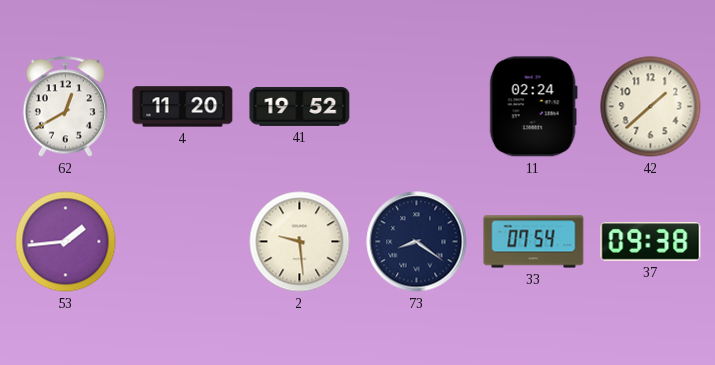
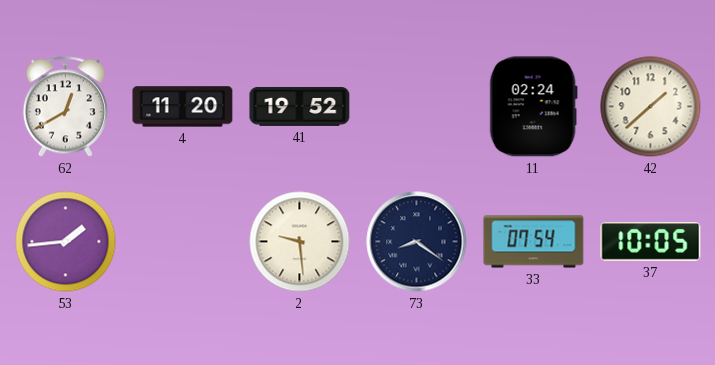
37: 09:38 -> 10:05
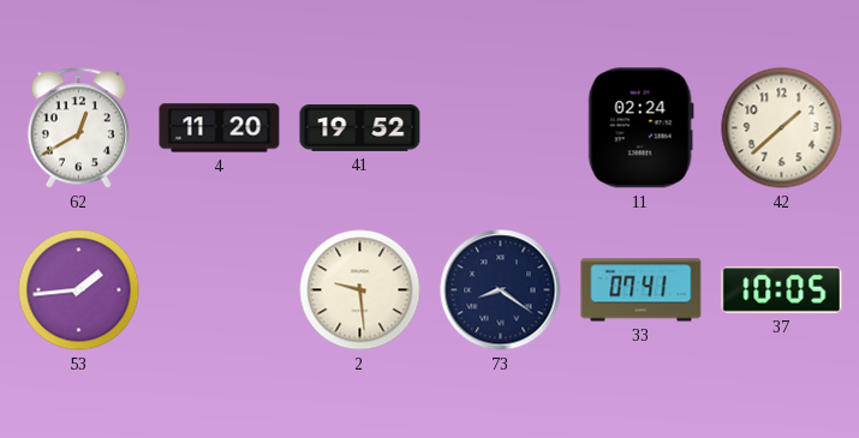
33: 07:54 -> 07:41
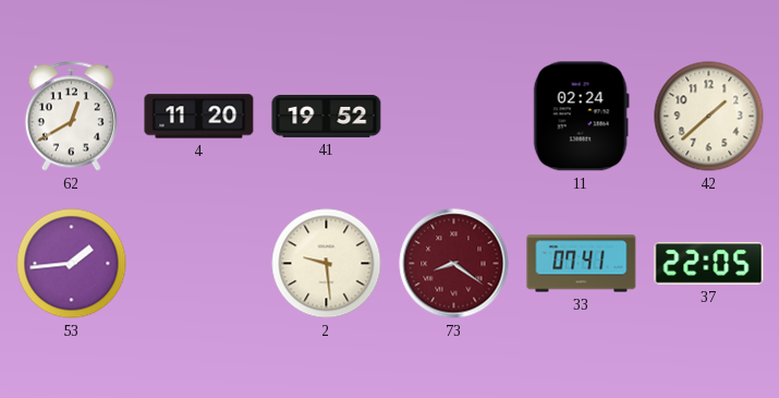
73 dial: navy -> burgundy
37: 10:05 -> 22:05
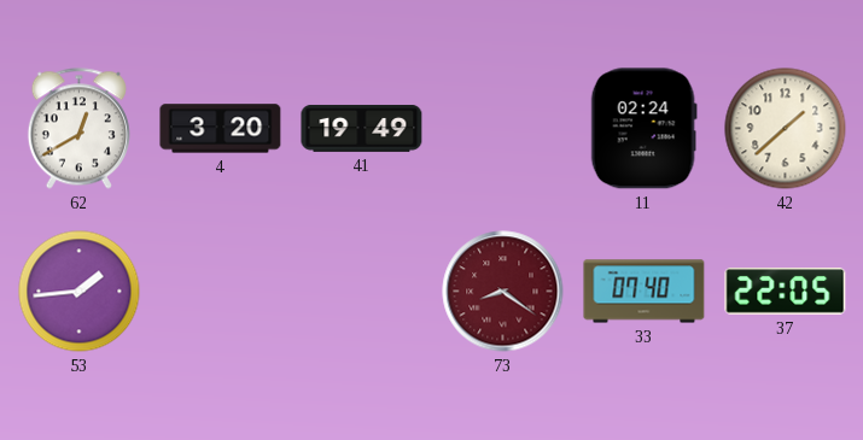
4: 11:20 -> 3:20
41: 19:52 -> 19:49
2: 9:29 -> none
33: 07:41 -> 07:40
